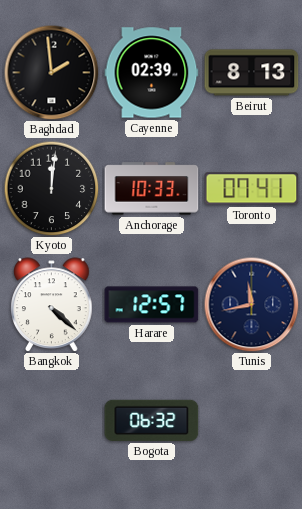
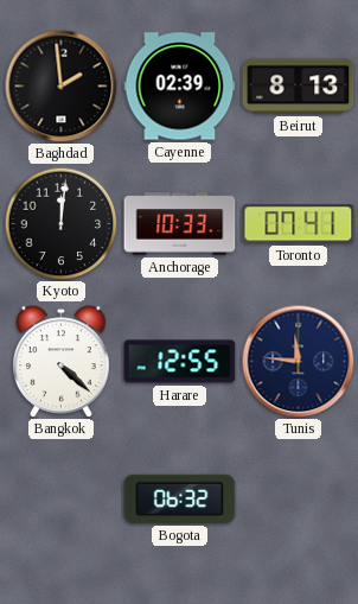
Harare: 12:57 -> 12:55
Tunis: 11:43 -> 11:46
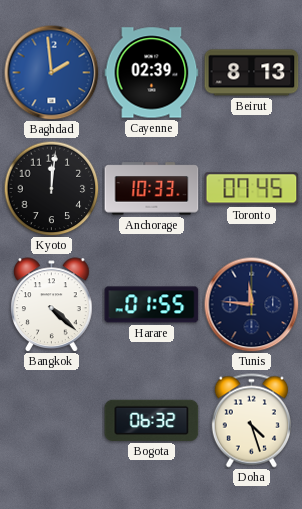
Baghdad dial: black -> blue
Toronto: 07:41 -> 07:45
Harare: 12:55 -> 01:55
Doha: none -> 4:27
